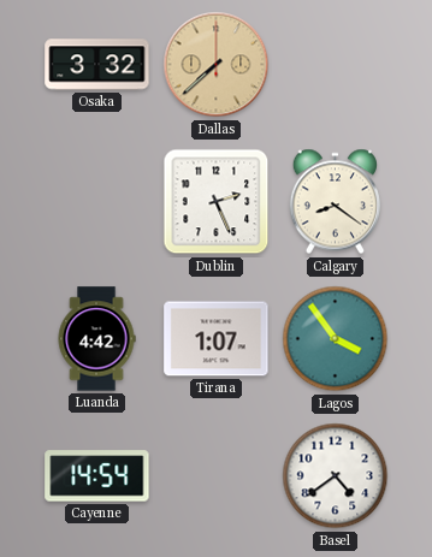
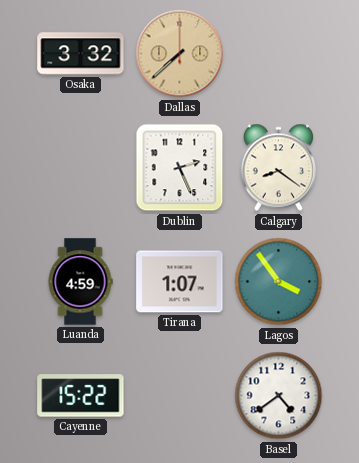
Luanda: 4:42 -> 4:59
Cayenne: 14:54 -> 15:22
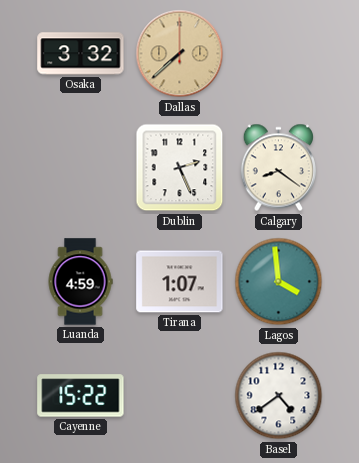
Lagos: 3:54 -> 3:59
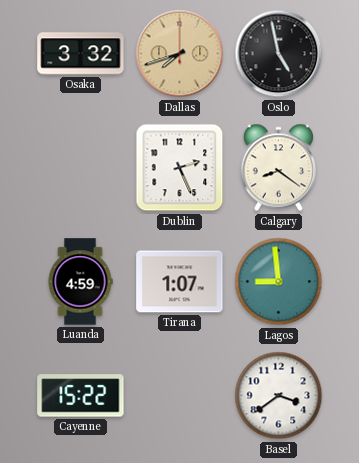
Dallas: 7:38 -> 7:42
Oslo: none -> 4:58
Lagos: 3:59 -> 8:59
Basel: 4:39 -> 3:39
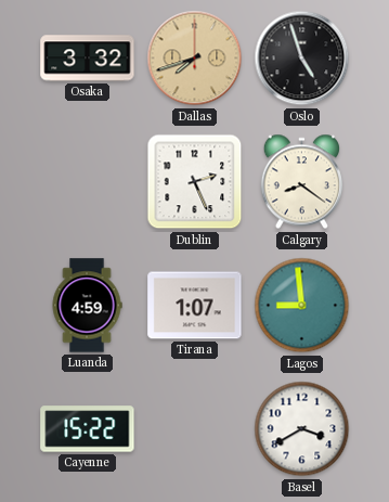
Oslo: 4:58 -> 4:57
Basel: 3:39 -> 3:40
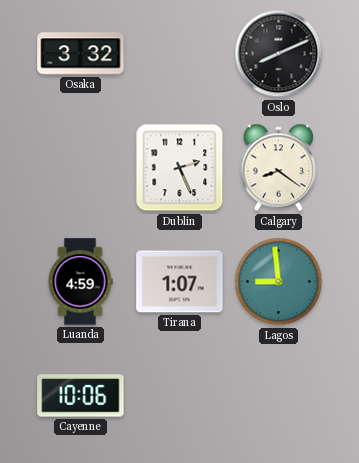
Dallas: 7:42 -> none
Oslo: 4:57 -> 8:11
Cayenne: 15:22 -> 10:06
Basel: 3:40 -> none
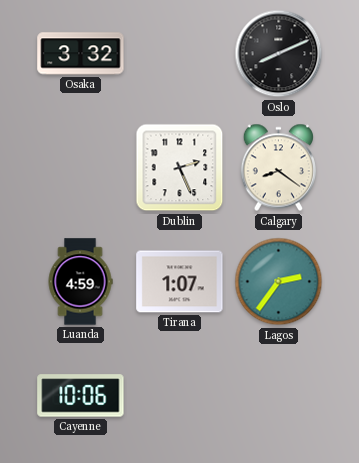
Lagos: 8:59 -> 2:36
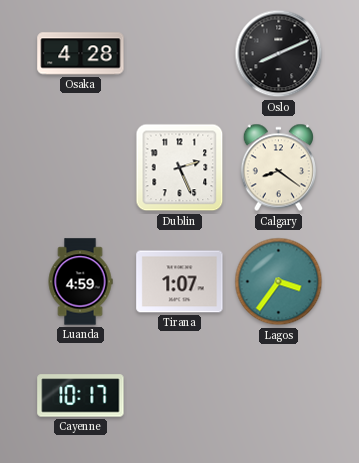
Osaka: 3:32 -> 4:28
Lagos: 2:36 -> 3:36
Cayenne: 10:06 -> 10:17
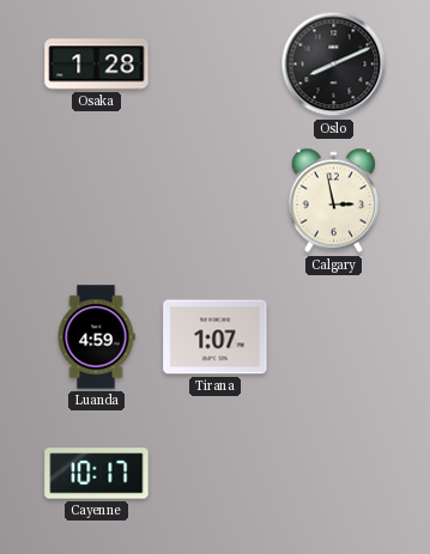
Osaka: 4:28 -> 1:28
Dublin: 2:26 -> none
Calgary: 8:21 -> 2:58
Lagos: 3:36 -> none
